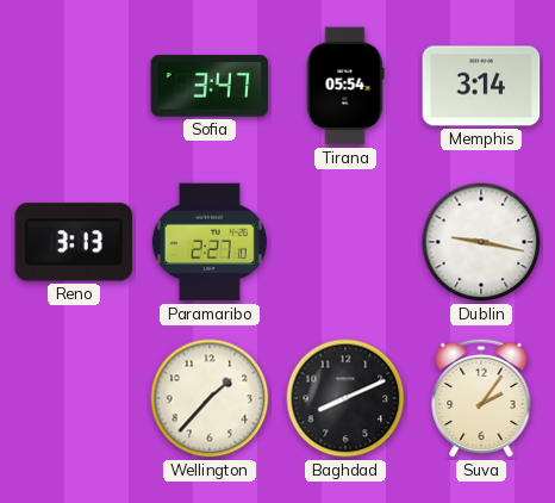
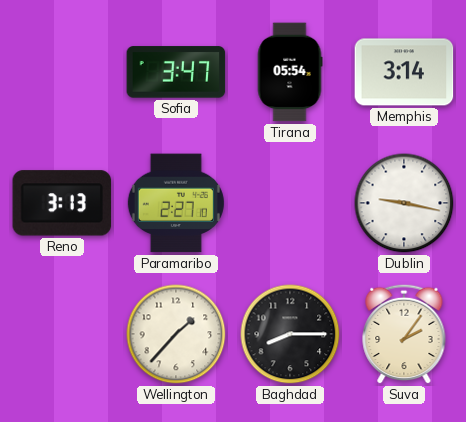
Baghdad: 8:11 -> 8:15
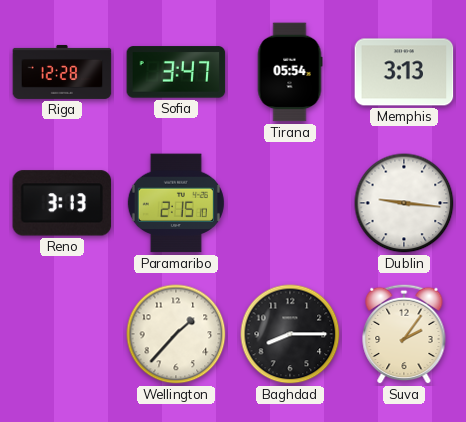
Riga: none -> 12:28
Memphis: 3:14 -> 3:13
Paramaribo: 2:27 -> 2:15
Dublin: 9:17 -> 9:16
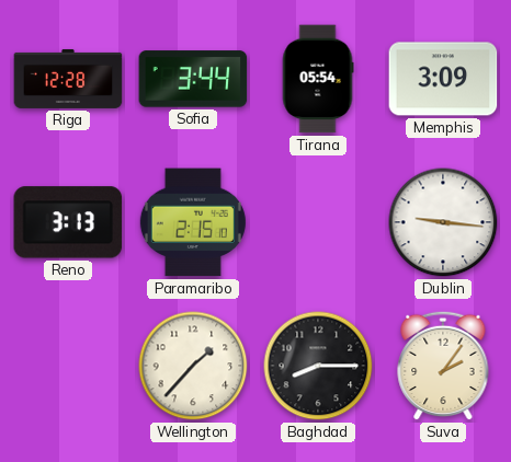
Sofia: 3:47 -> 3:44
Memphis: 3:13 -> 3:09
